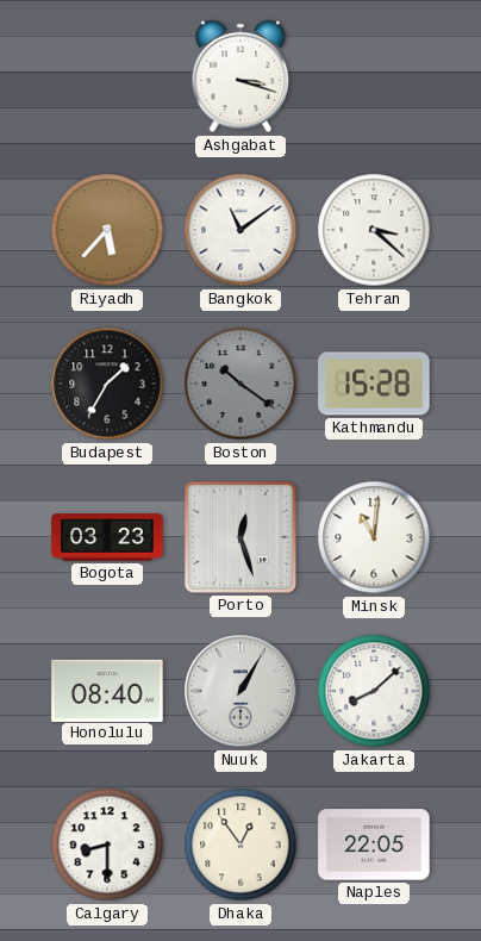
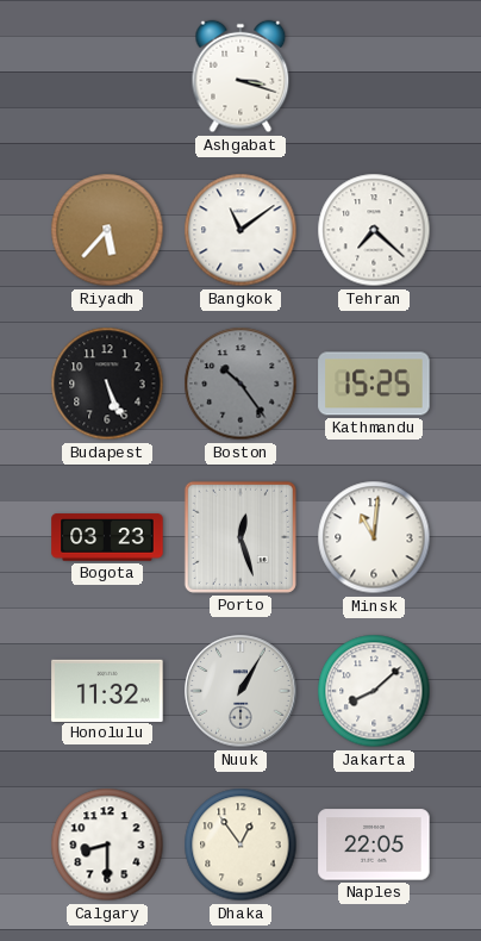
Tehran: 3:22 -> 7:22
Budapest: 1:35 -> 5:26
Boston: 10:21 -> 10:24
Kathmandu: 15:28 -> 15:25
Honolulu: 08:40 -> 11:32
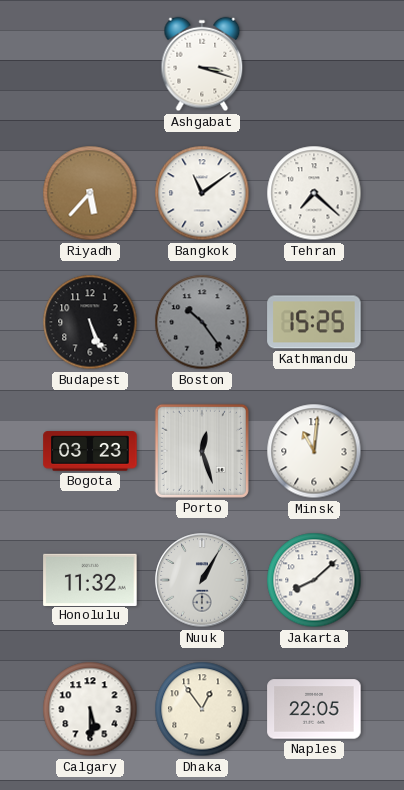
Calgary: 8:30 -> 5:30
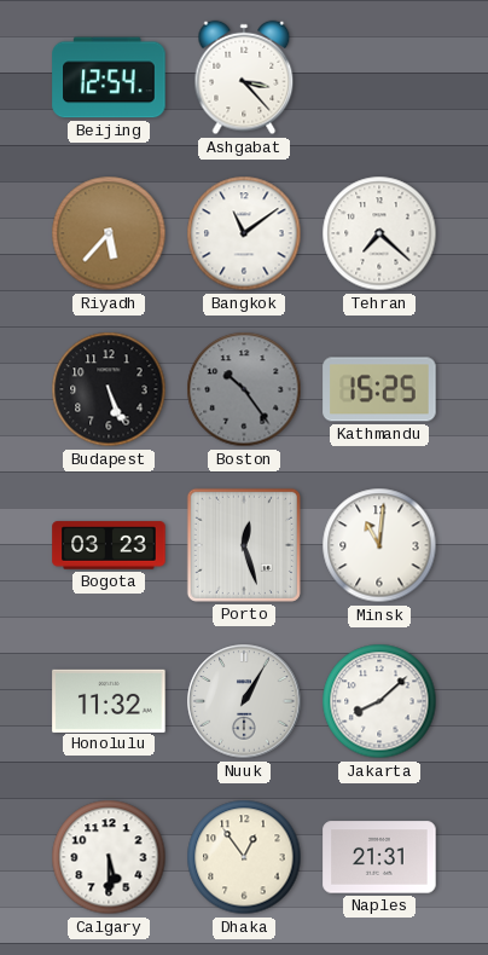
Beijing: none -> 12:54
Ashgabat: 3:18 -> 3:23
Naples: 22:05 -> 21:31
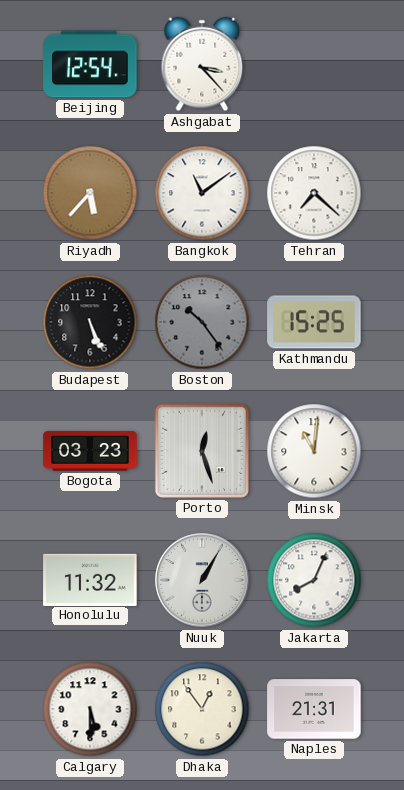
Jakarta: 8:08 -> 8:04
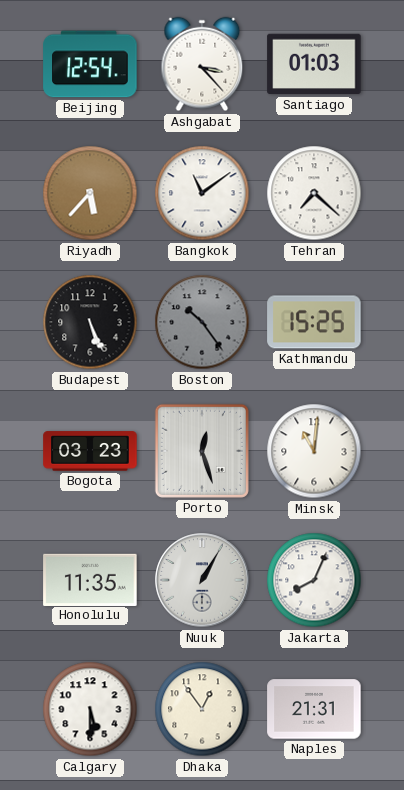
Santiago: none -> 01:03
Honolulu: 11:32 -> 11:35
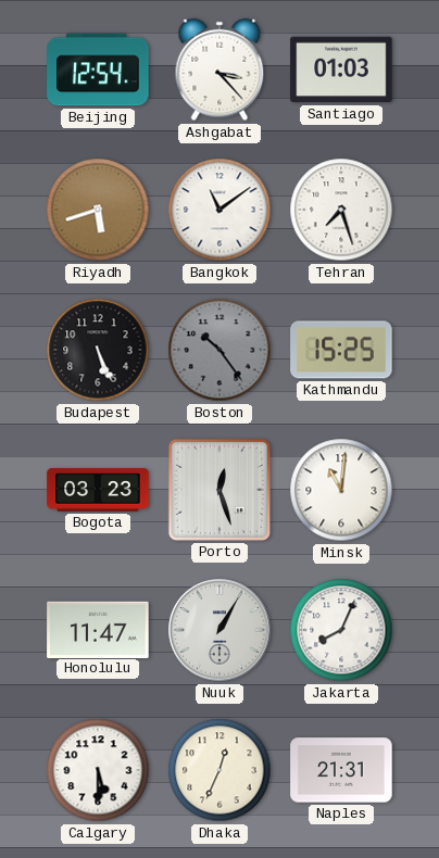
Riyadh: 5:37 -> 5:42
Tehran: 7:22 -> 7:27
Honolulu: 11:35 -> 11:47
Dhaka: 12:54 -> 12:34
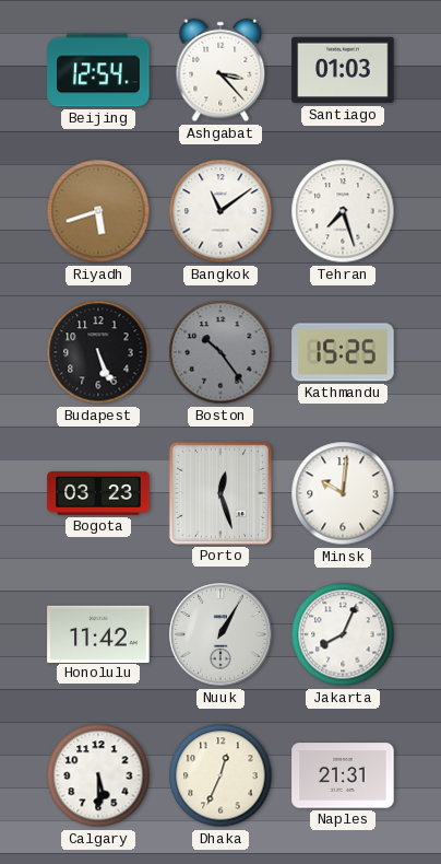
Minsk: 11:01 -> 10:01
Honolulu: 11:47 -> 11:42
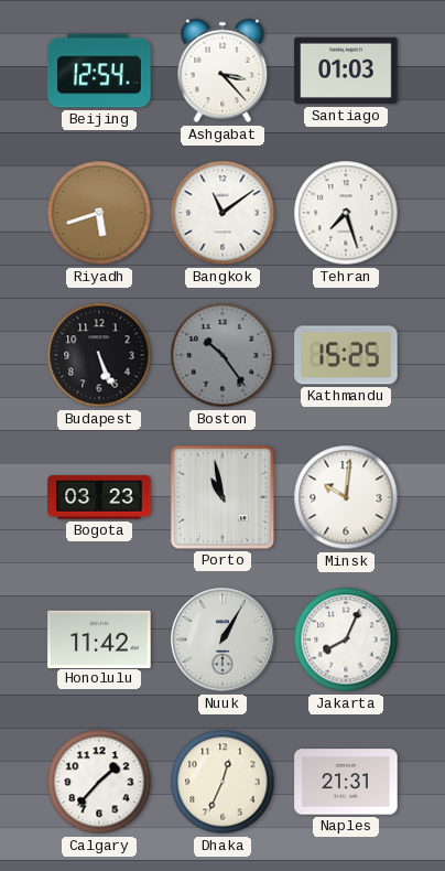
Porto: 12:27 -> 10:58
Calgary: 5:30 -> 1:37
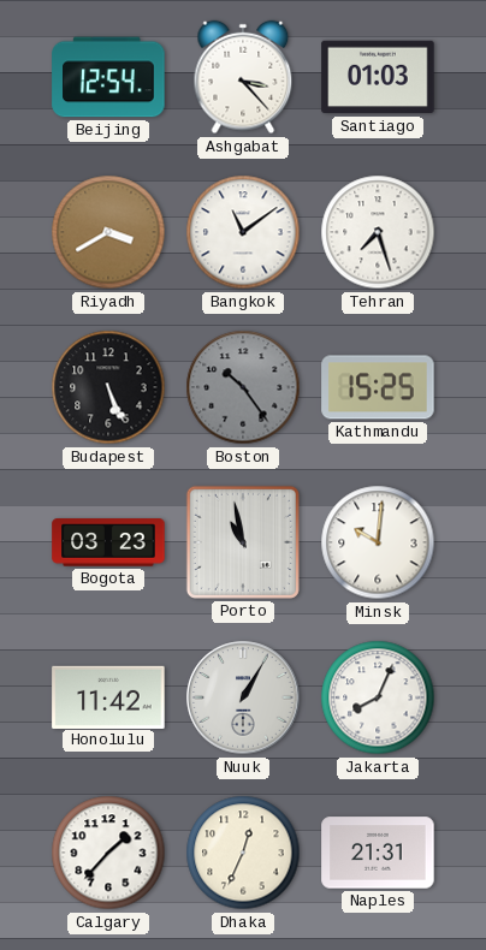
Riyadh: 5:42 -> 3:40
